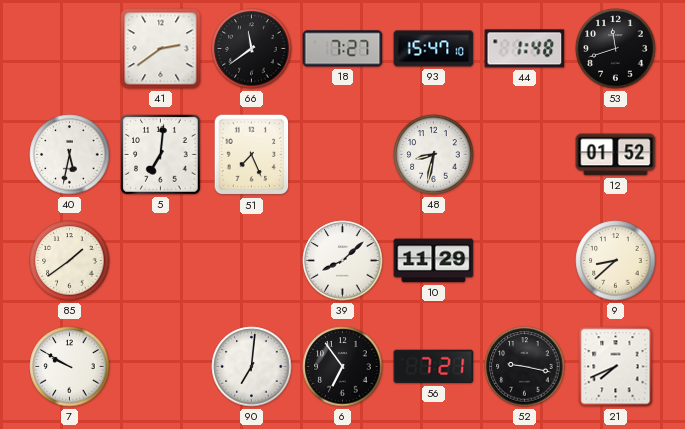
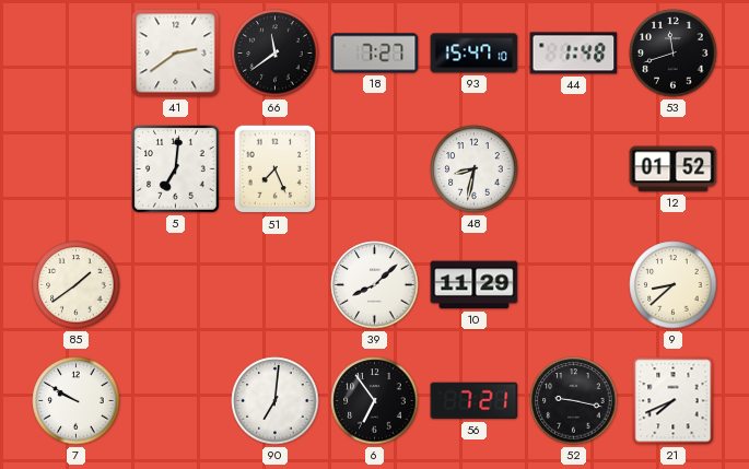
40: 5:32 -> none
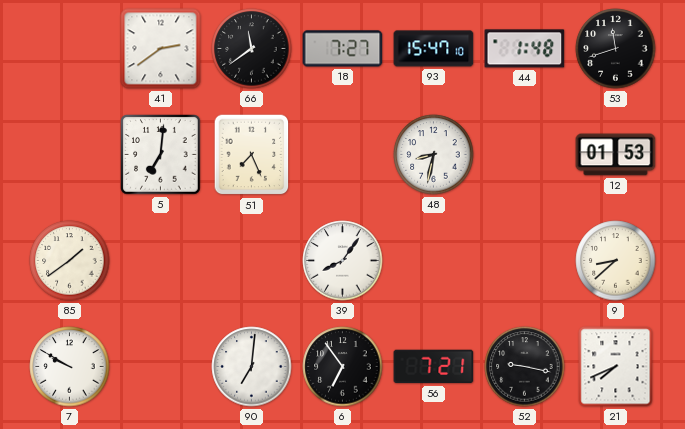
12: 01:52 -> 01:53
39: 8:08 -> 8:06
10: 11:29 -> none
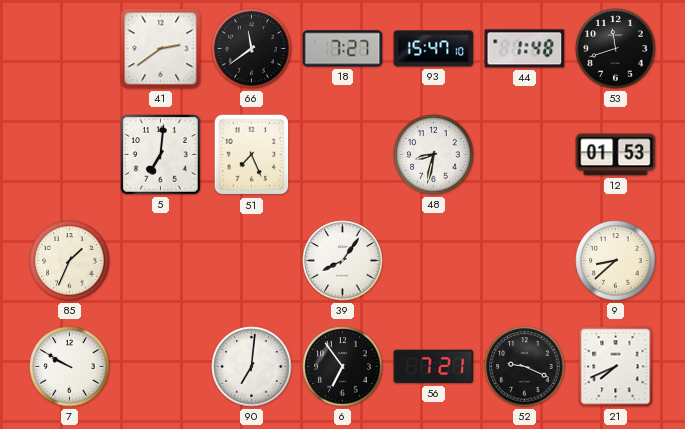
85: 1:39 -> 1:34
52: 9:17 -> 9:19
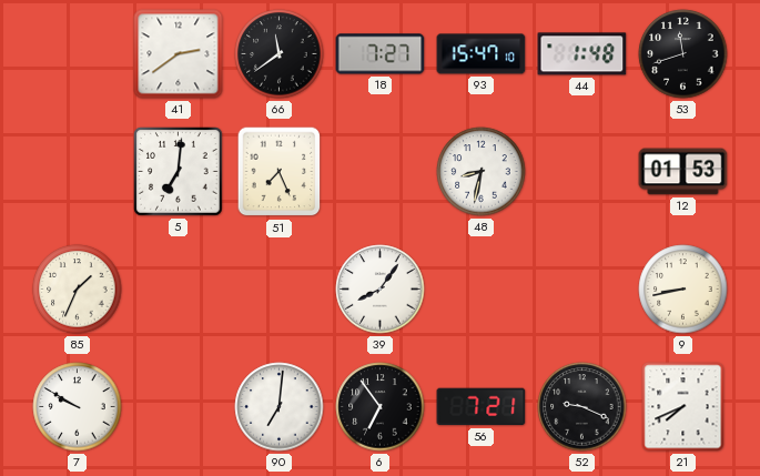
9: 8:38 -> 8:43
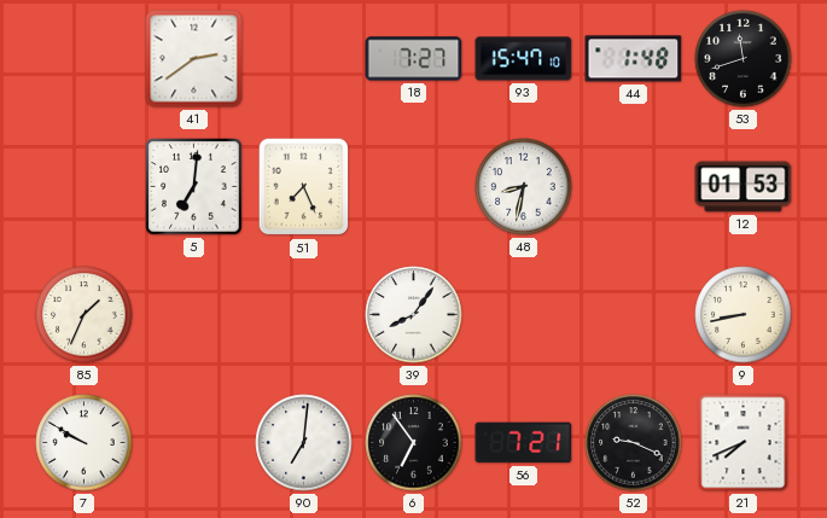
66: 11:39 -> none
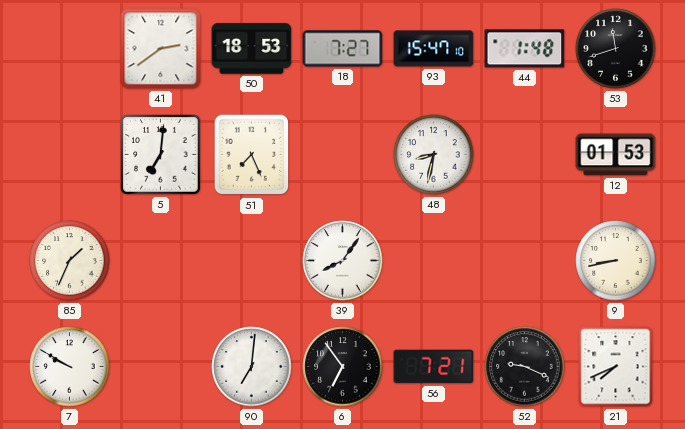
50: none -> 18:53
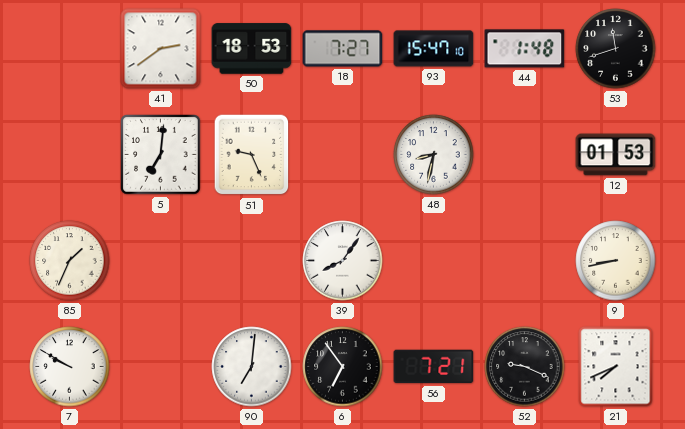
51: 7:26 -> 9:26
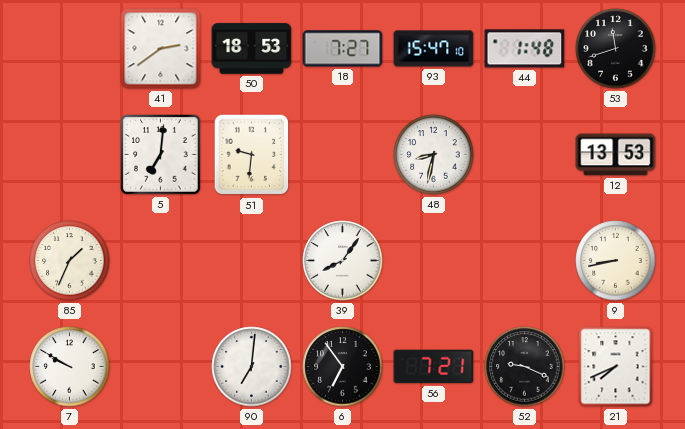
51: 9:26 -> 9:31
12: 01:53 -> 13:53
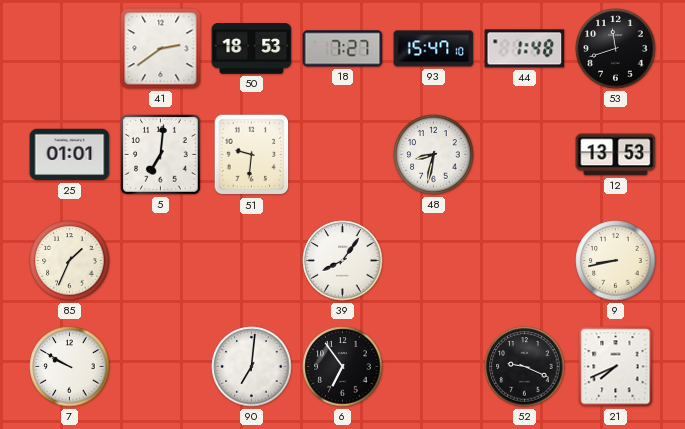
25: none -> 01:01
56: 7:21 -> none
